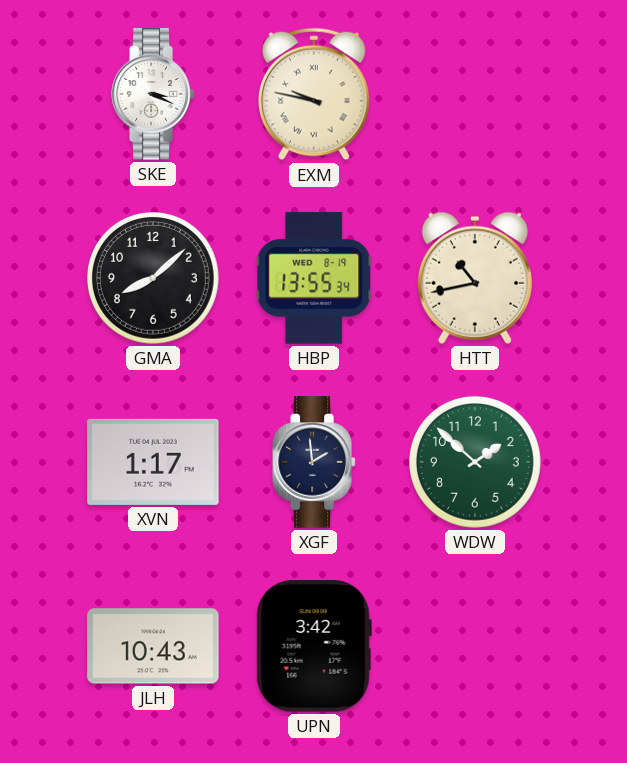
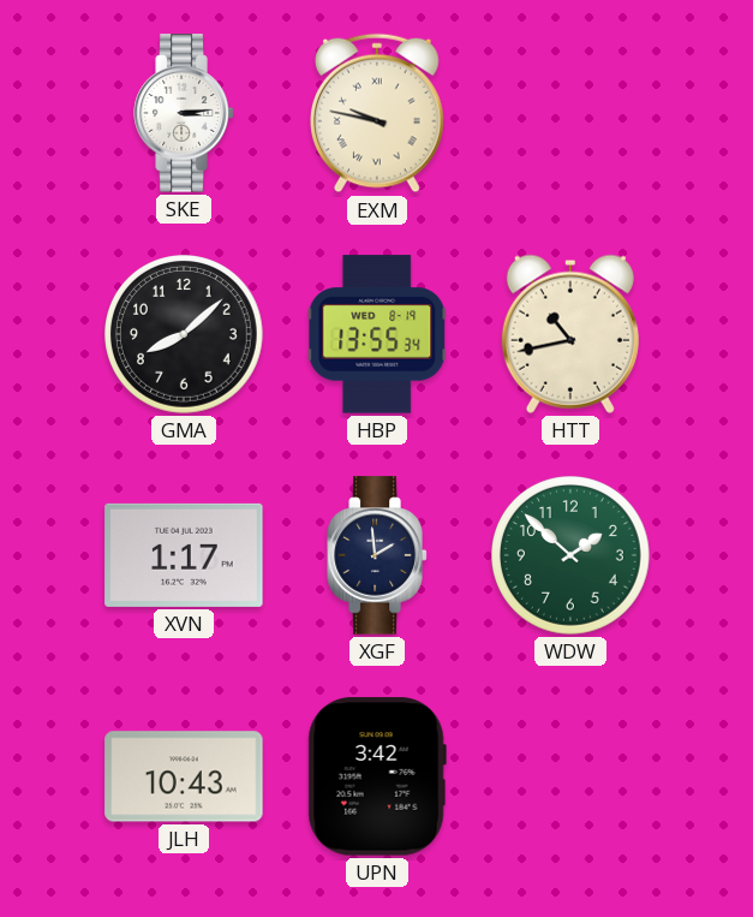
SKE: 3:19 -> 3:14
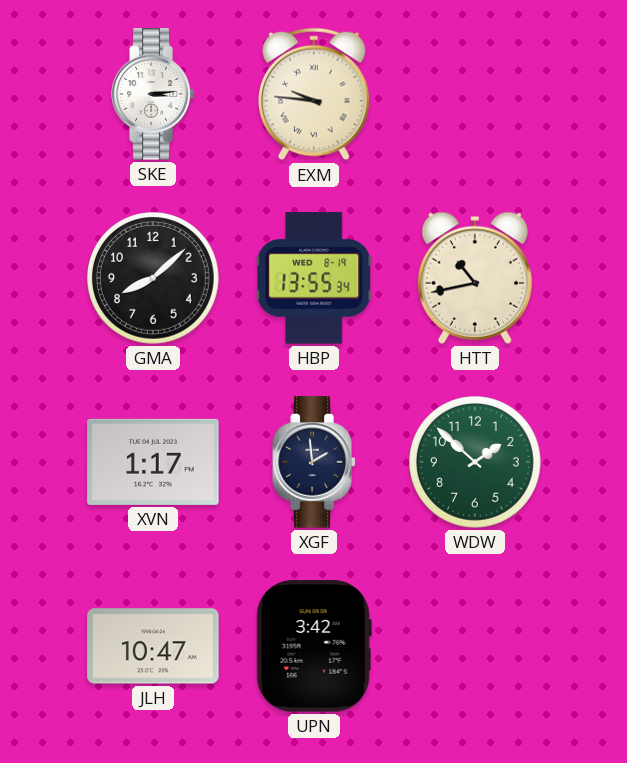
EXM: 9:47 -> 9:46
JLH: 10:43 -> 10:47
